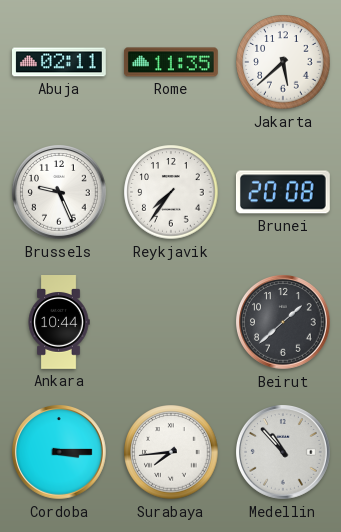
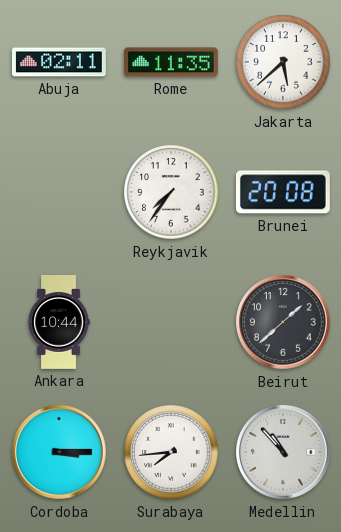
Brussels: 9:26 -> none
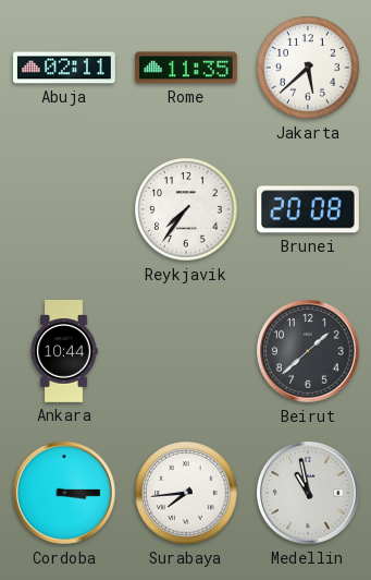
Medellin: 10:53 -> 10:58
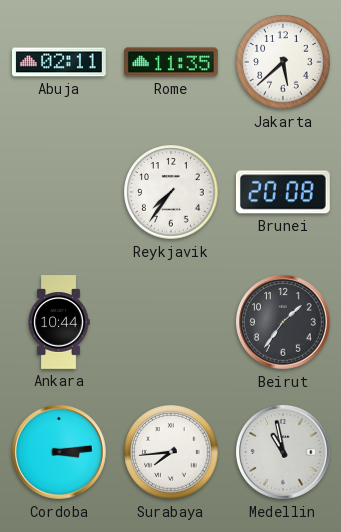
Beirut: 1:38 -> 1:36
Cordoba: 3:15 -> 3:14
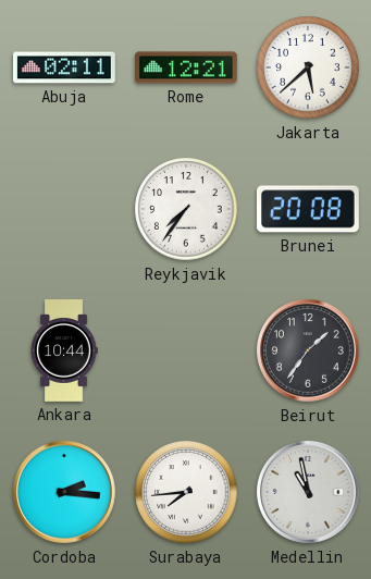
Rome: 11:35 -> 12:21
Cordoba: 3:14 -> 2:16
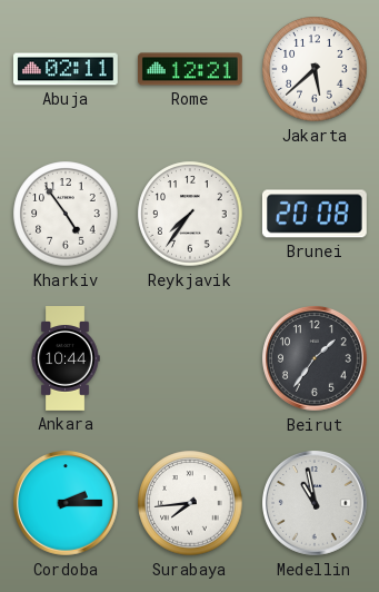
Kharkiv: none -> 4:54
Cordoba: 2:16 -> 2:15
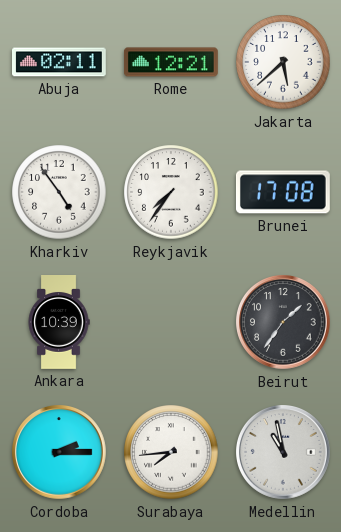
Brunei: 20:08 -> 17:08
Ankara: 10:44 -> 10:39
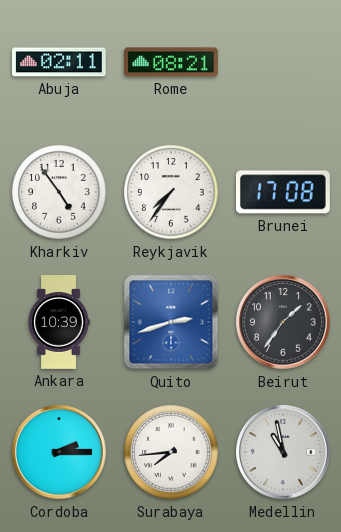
Rome: 12:21 -> 08:21
Jakarta: 5:38 -> none
Quito: none -> 2:42
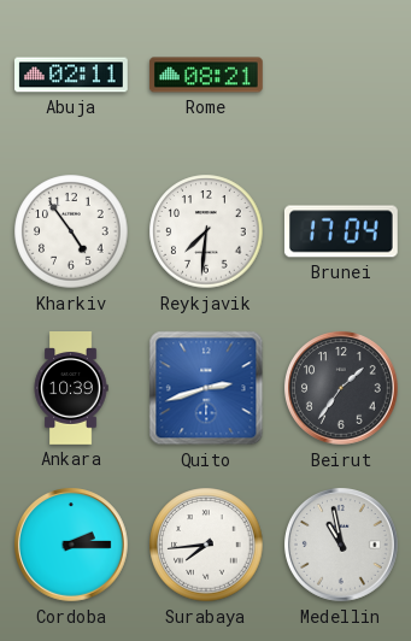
Reykjavik: 7:36 -> 7:31
Brunei: 17:08 -> 17:04
